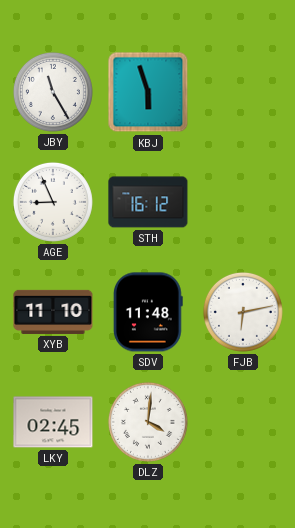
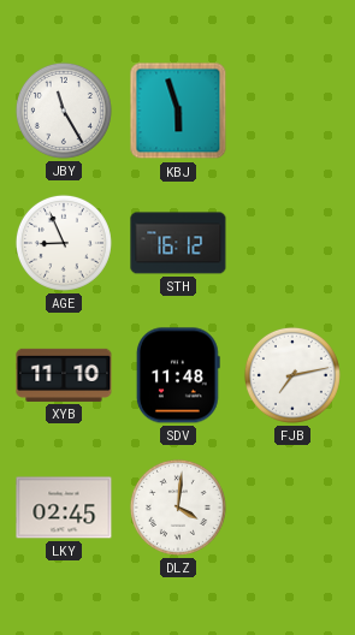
FJB: 6:13 -> 7:13
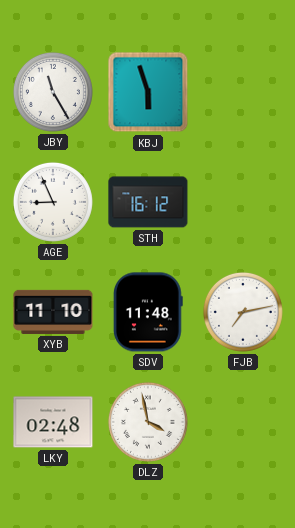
LKY: 02:45 -> 02:48
DLZ: 4:01 -> 3:58
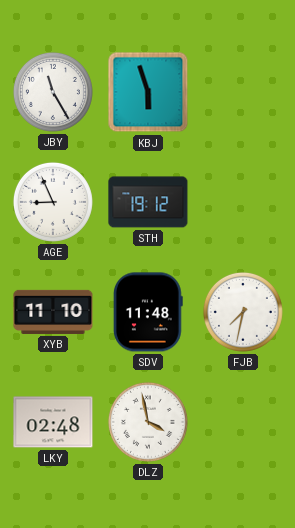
STH: 16:12 -> 19:12
FJB: 7:13 -> 7:32
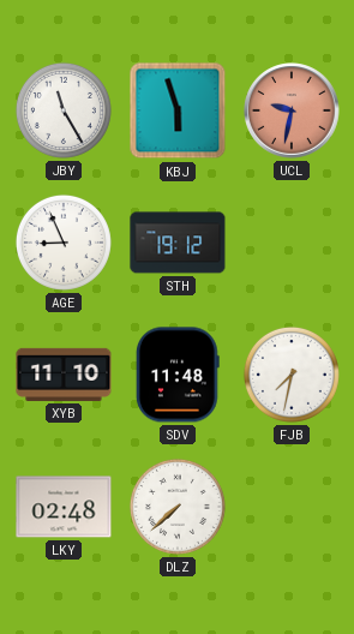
UCL: none -> 9:32
DLZ: 3:58 -> 7:38
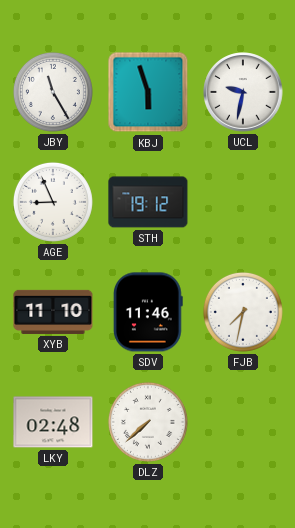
UCL dial: salmon -> white
SDV: 11:48 -> 11:46
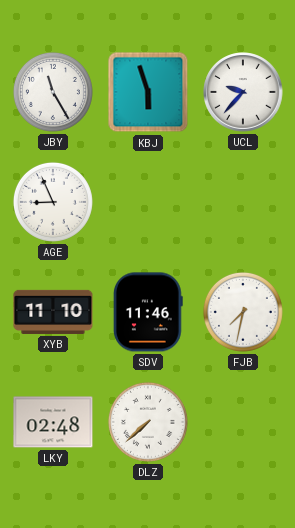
UCL: 9:32 -> 9:37
STH: 19:12 -> none
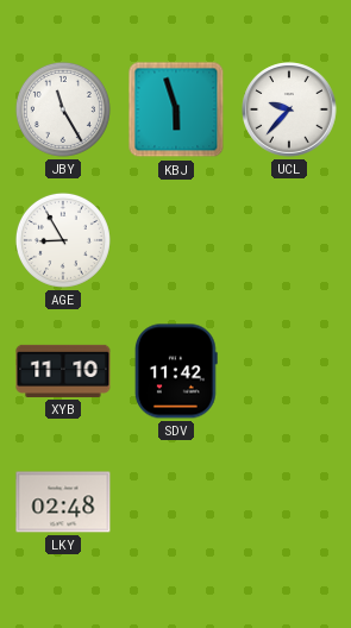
AGE: 8:56 -> 8:55
SDV: 11:46 -> 11:42
FJB: 7:32 -> none
DLZ: 7:38 -> none
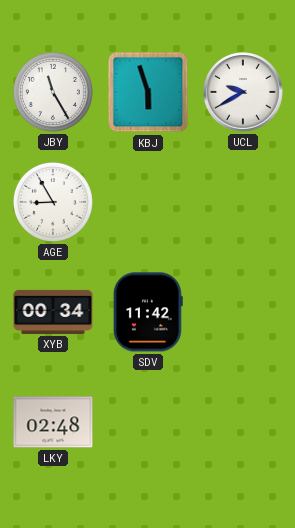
UCL: 9:37 -> 9:40
XYB: 11:10 -> 00:34
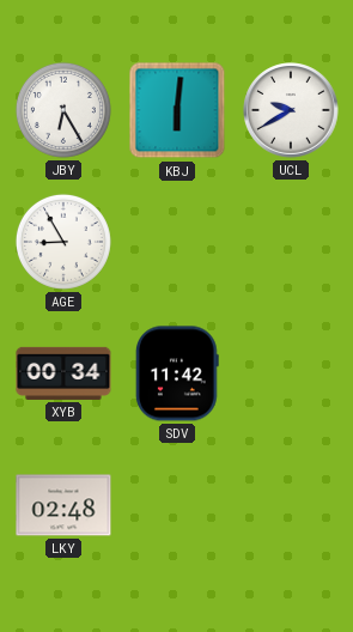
JBY: 11:25 -> 6:25
KBJ: 5:57 -> 6:01
